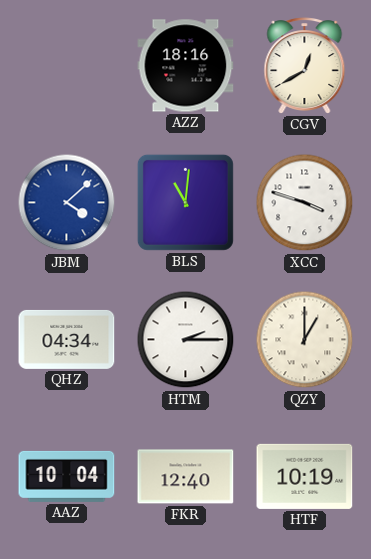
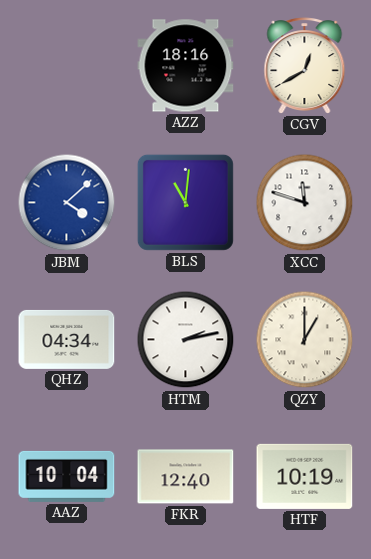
XCC: 3:48 -> 11:48
HTM: 2:15 -> 2:13
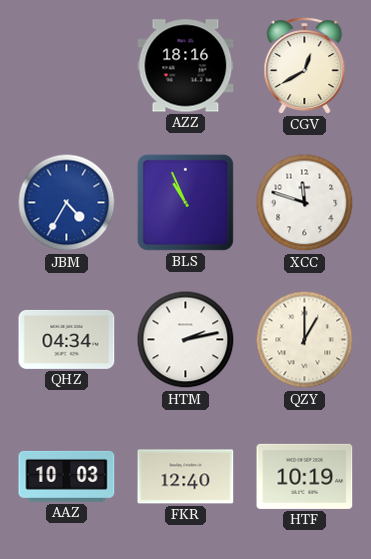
JBM: 4:08 -> 4:35
BLS: 11:01 -> 10:56
AAZ: 10:04 -> 10:03
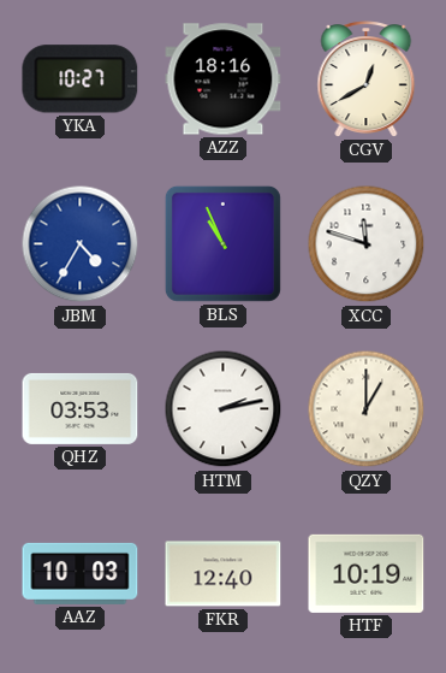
YKA: none -> 10:27
QHZ: 04:34 -> 03:53
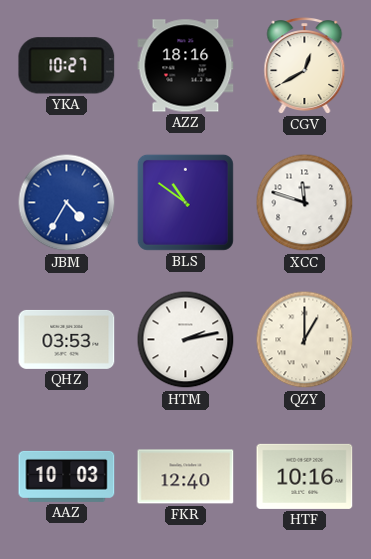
BLS: 10:56 -> 10:51
HTF: 10:19 -> 10:16
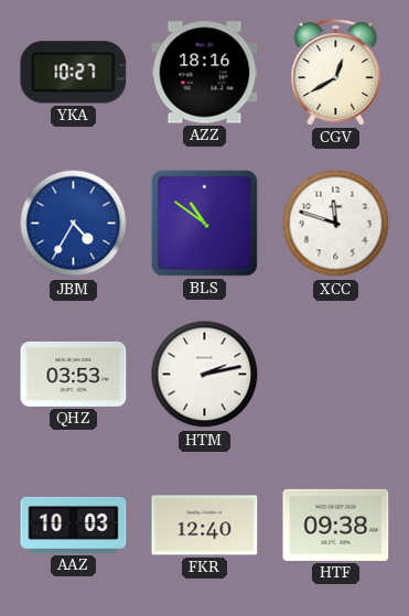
QZY: 1:00 -> none
HTF: 10:16 -> 09:38
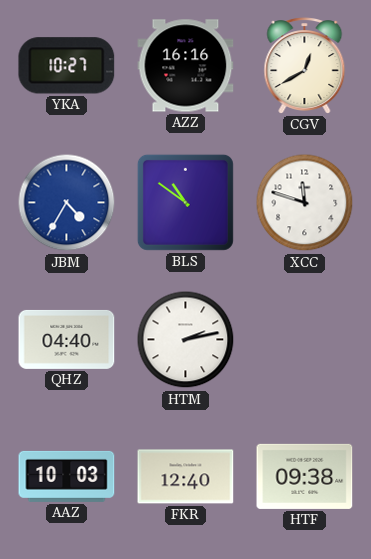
AZZ: 18:16 -> 16:16
QHZ: 03:53 -> 04:40
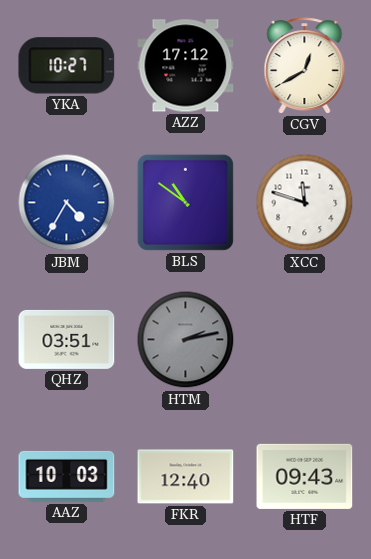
AZZ: 16:16 -> 17:12
QHZ: 04:40 -> 03:51
HTM dial: white -> grey
HTF: 09:38 -> 09:43
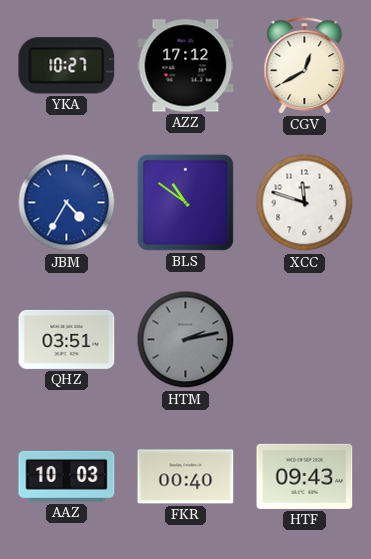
FKR: 12:40 -> 00:40
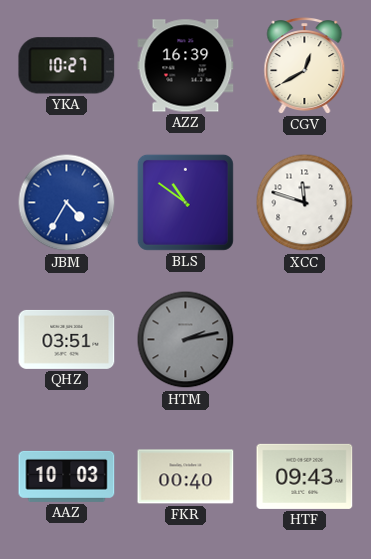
AZZ: 17:12 -> 16:39
